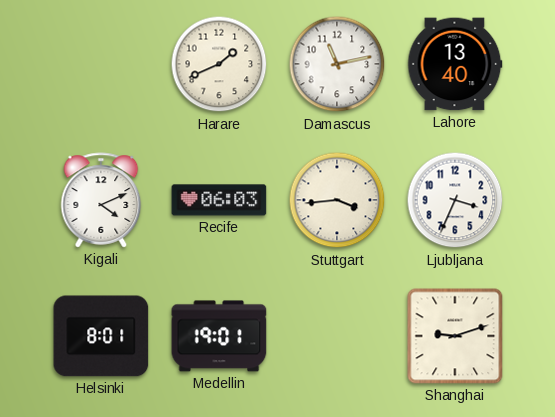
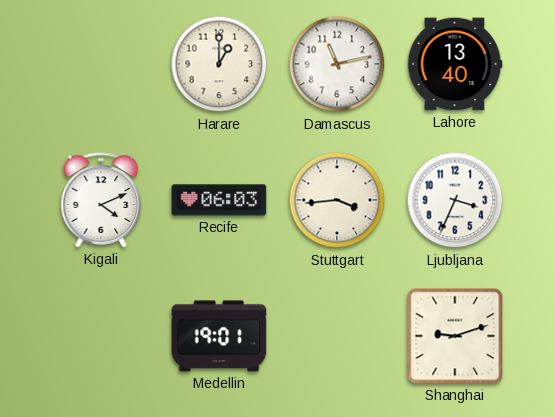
Harare: 1:41 -> 1:00
Helsinki: 8:01 -> none
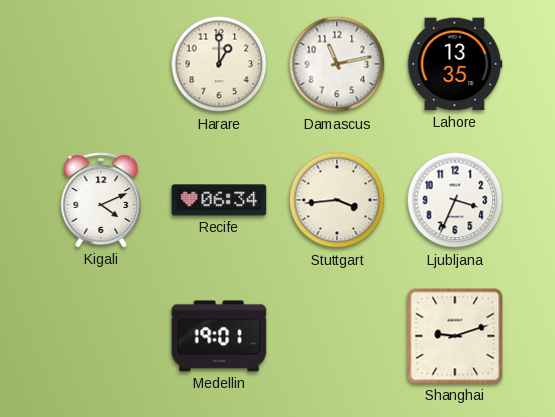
Lahore: 13:40 -> 13:35
Recife: 06:03 -> 06:34
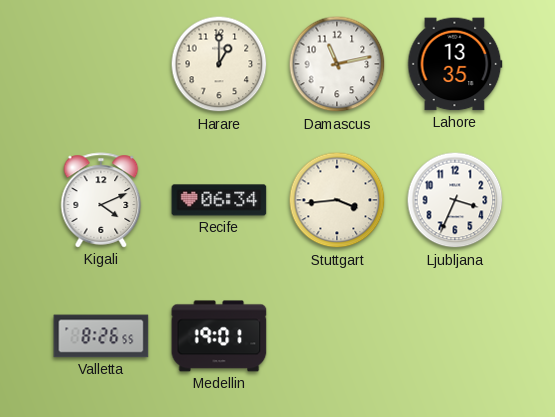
Valletta: none -> 8:26
Shanghai: 9:12 -> none
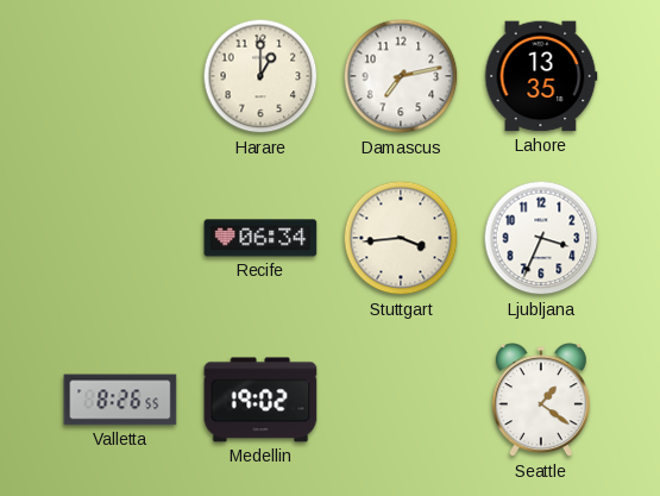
Damascus: 11:13 -> 7:13
Kigali: 4:11 -> none
Medellin: 19:01 -> 19:02
Seattle: none -> 1:21
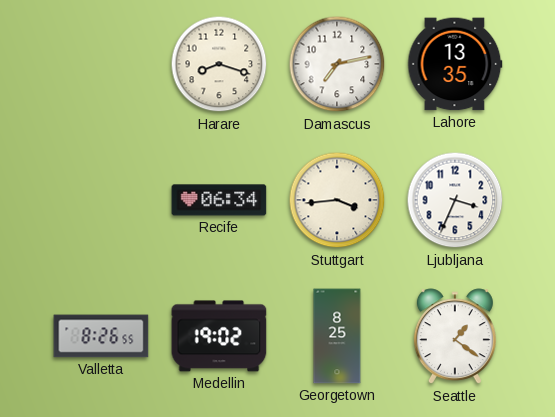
Harare: 1:00 -> 8:18
Georgetown: none -> 8:25
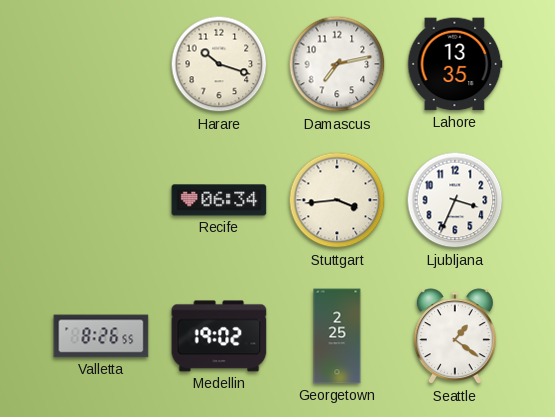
Harare: 8:18 -> 10:18
Georgetown: 8:25 -> 2:25
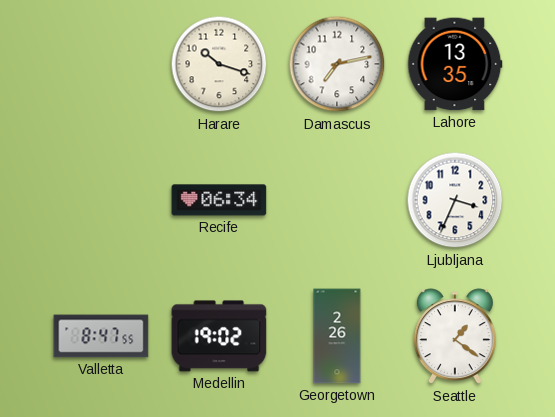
Stuttgart: 3:44 -> none
Valletta: 8:26 -> 8:47
Georgetown: 2:25 -> 2:26
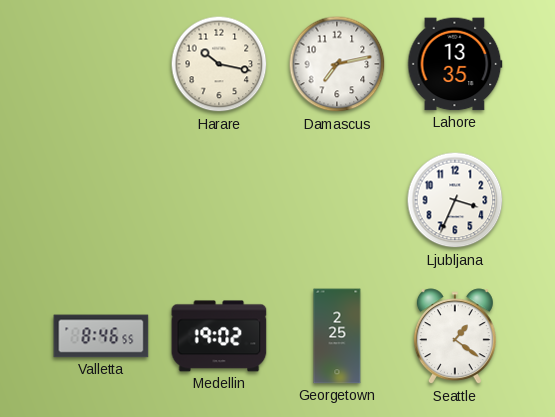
Harare: 10:18 -> 10:17
Recife: 06:34 -> none
Valletta: 8:47 -> 8:46
Georgetown: 2:26 -> 2:25
